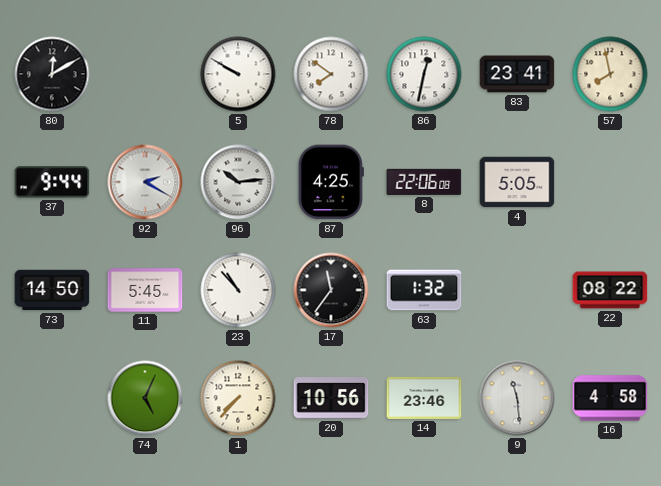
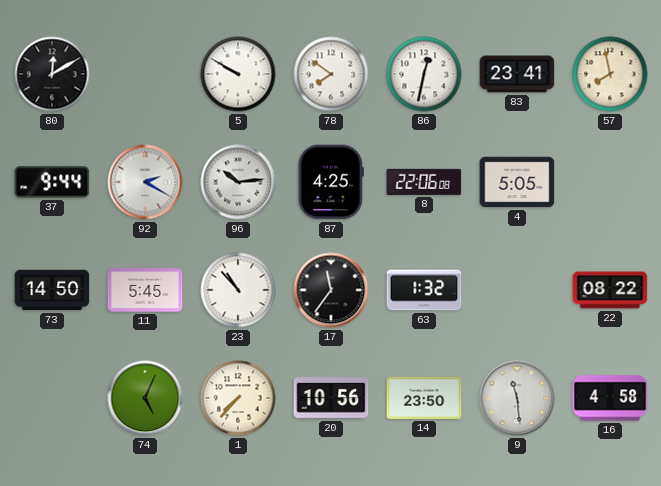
14: 23:46 -> 23:50
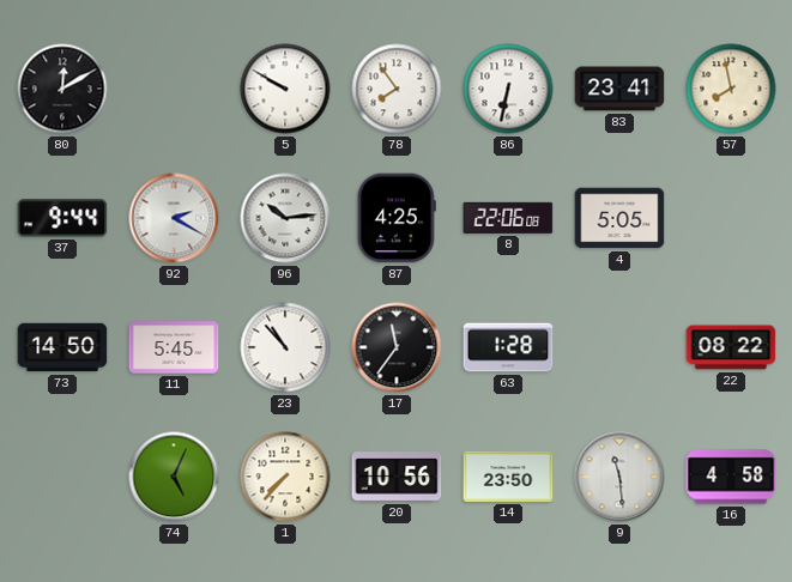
78: 7:51 -> 7:54
86: 12:32 -> 6:32
63: 1:32 -> 1:28
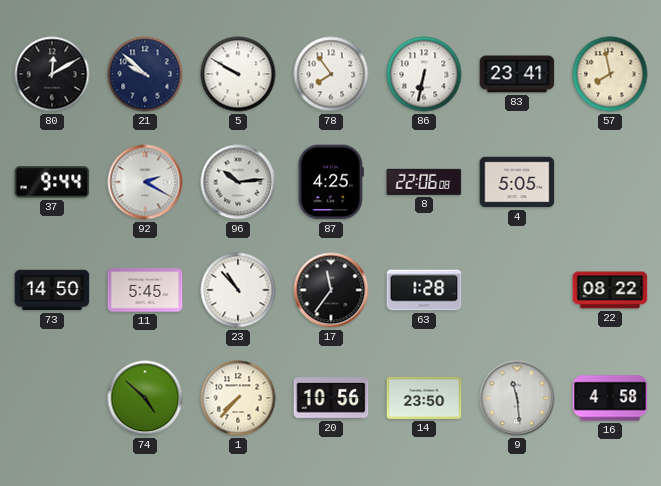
21: none -> 9:52
74: 5:04 -> 4:52
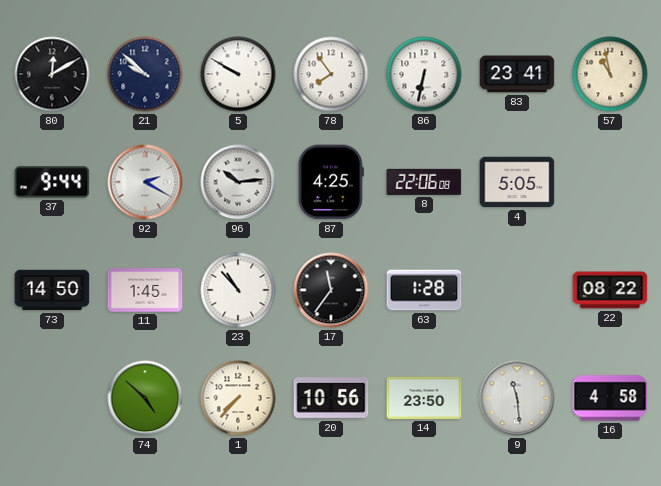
57: 7:58 -> 10:58
11: 5:45 -> 1:45
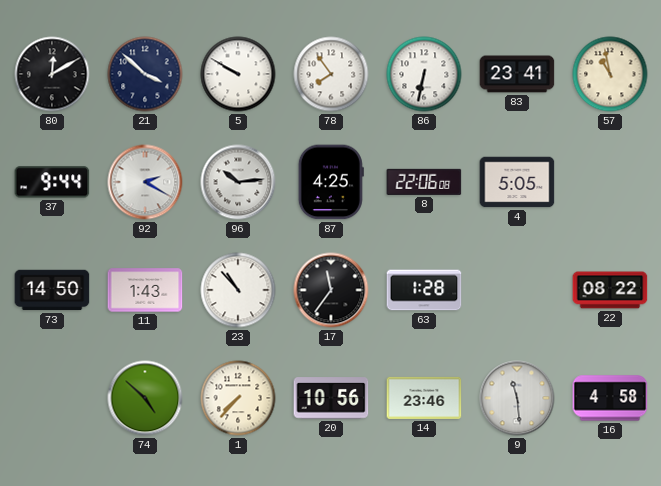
21: 9:52 -> 3:52
11: 1:45 -> 1:43
14: 23:50 -> 23:46
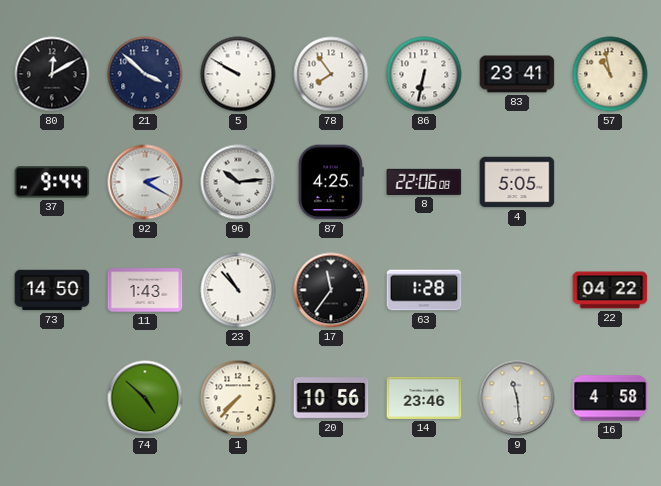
22: 08:22 -> 04:22
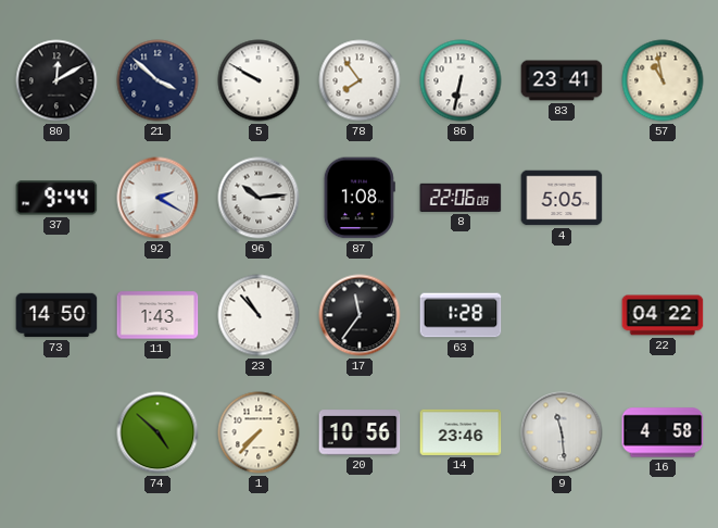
87: 4:25 -> 1:08
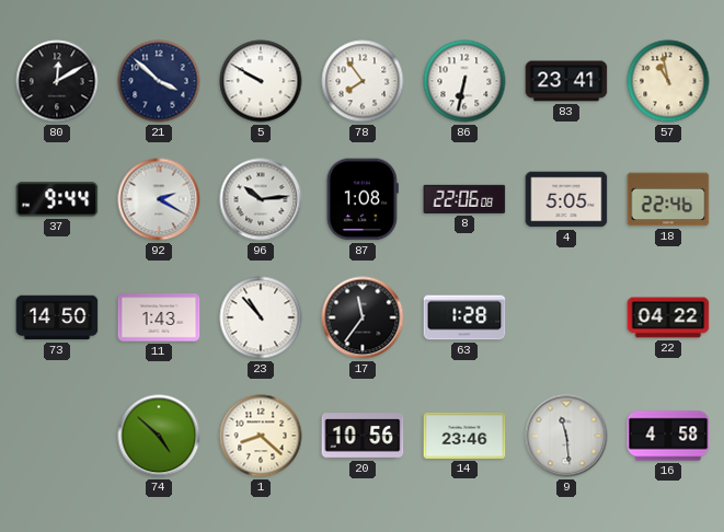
18: none -> 22:46
1: 7:37 -> 8:22
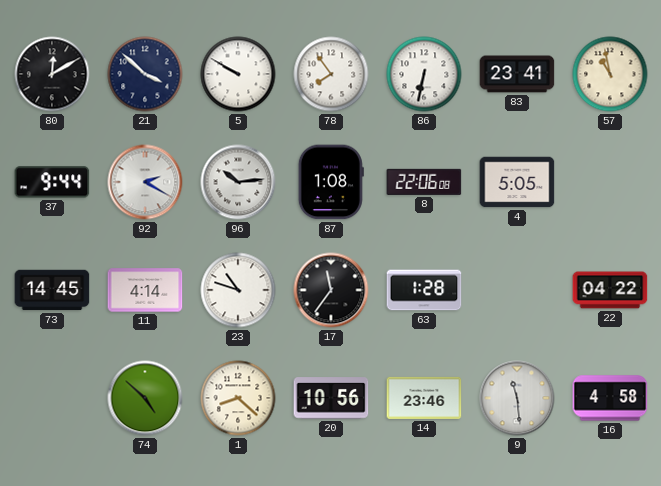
18: 22:46 -> none
73: 14:50 -> 14:45
11: 1:43 -> 4:14
23: 10:53 -> 10:48
